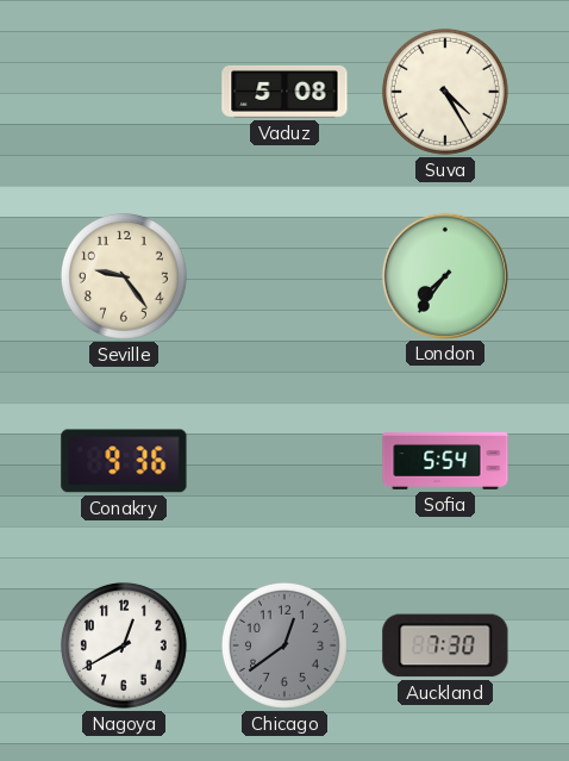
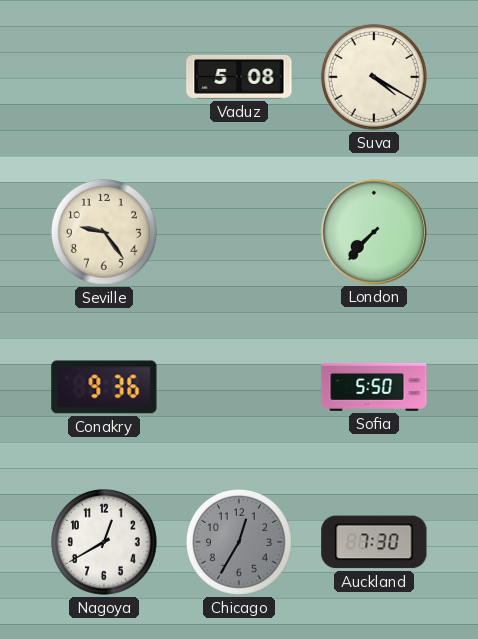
Suva: 4:25 -> 4:20
London: 7:36 -> 7:37
Sofia: 5:54 -> 5:50
Chicago: 12:39 -> 12:35
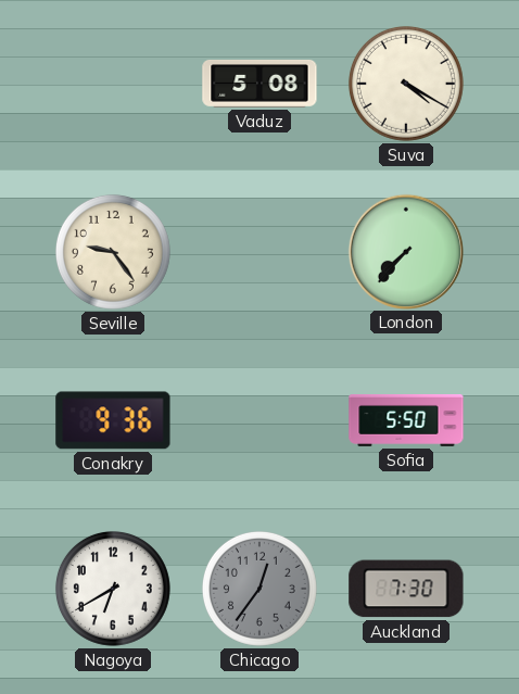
Nagoya: 12:40 -> 6:40
Chicago: 12:35 -> 12:36
